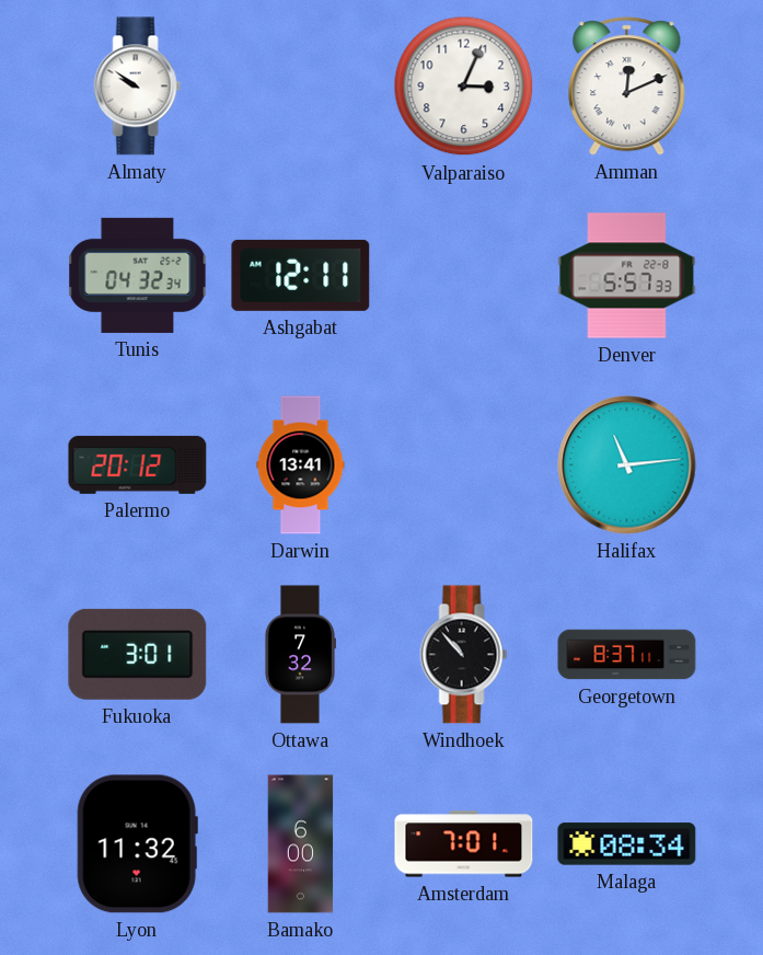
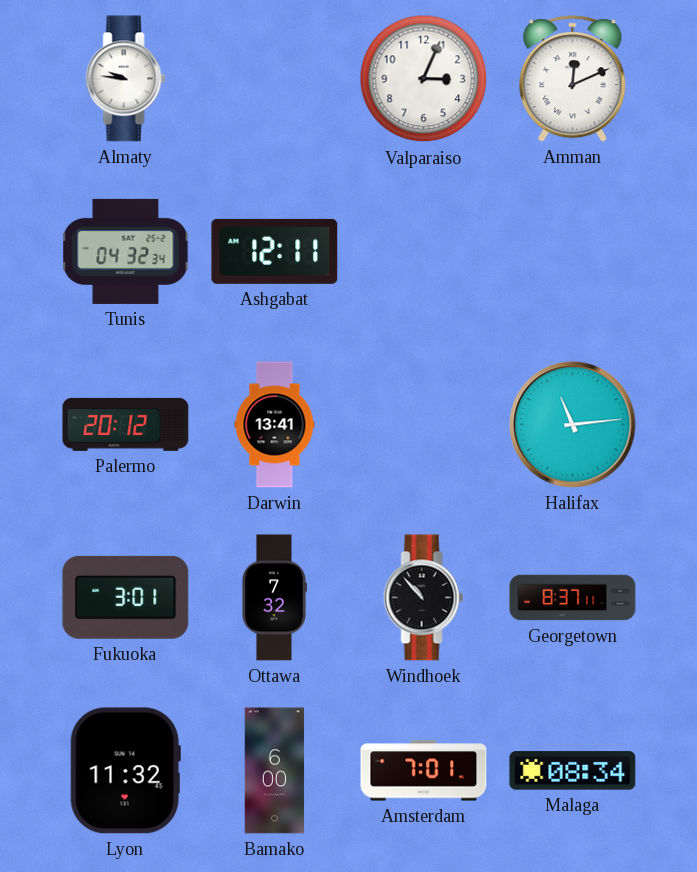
Almaty: 9:51 -> 9:46
Denver: 5:57 -> none
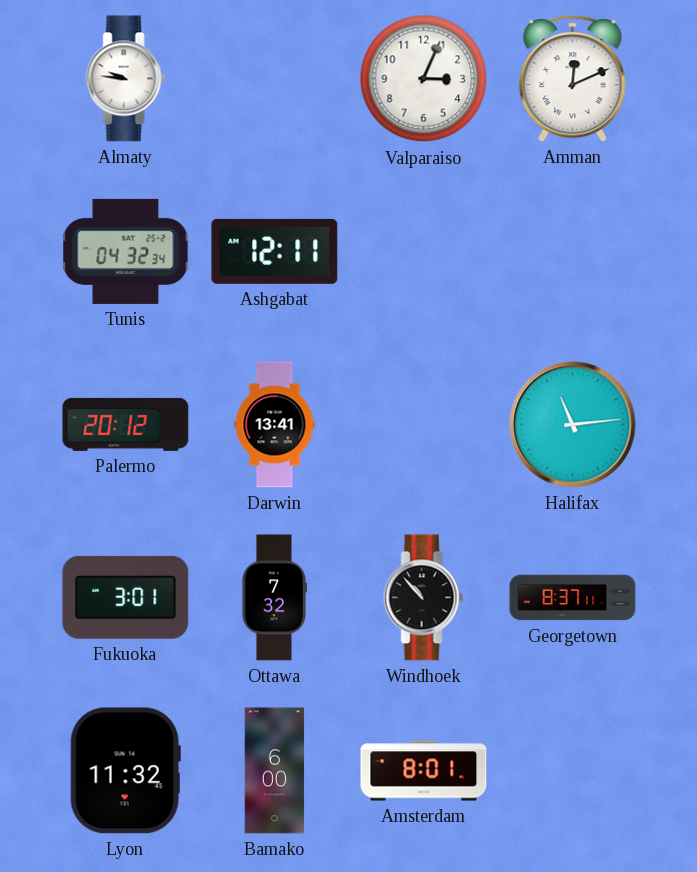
Amsterdam: 7:01 -> 8:01
Malaga: 08:34 -> none
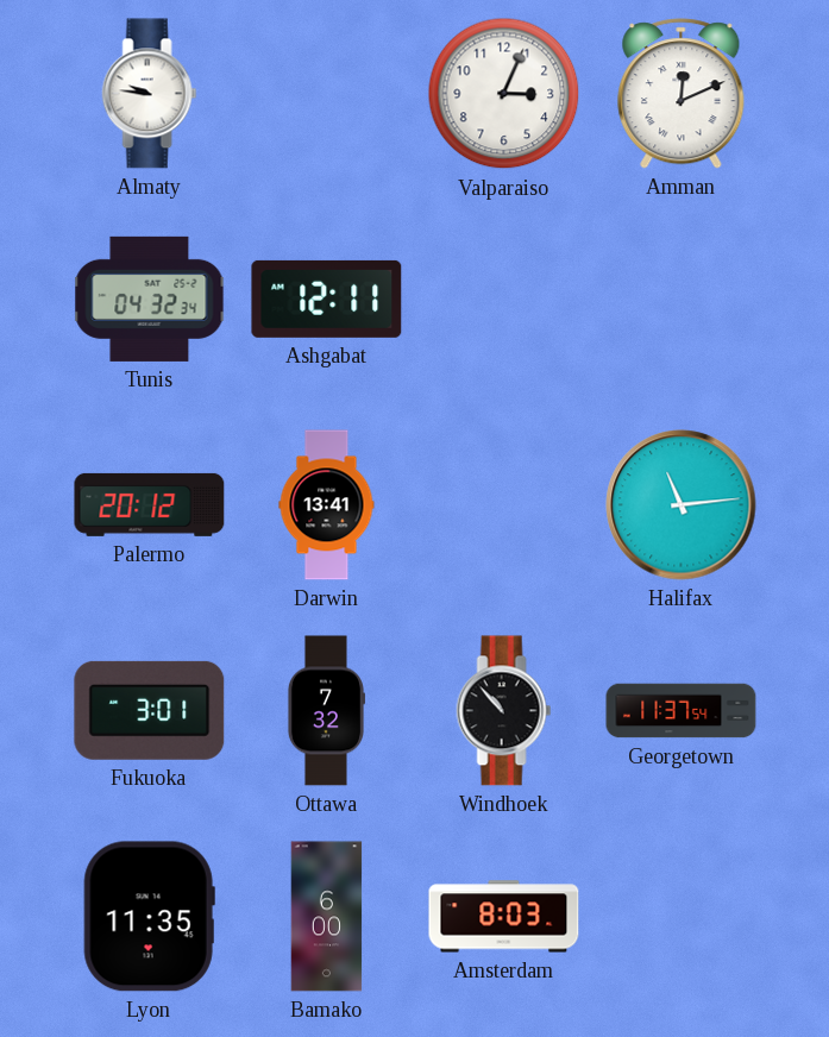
Georgetown: 8:37 -> 11:37
Lyon: 11:32 -> 11:35
Amsterdam: 8:01 -> 8:03
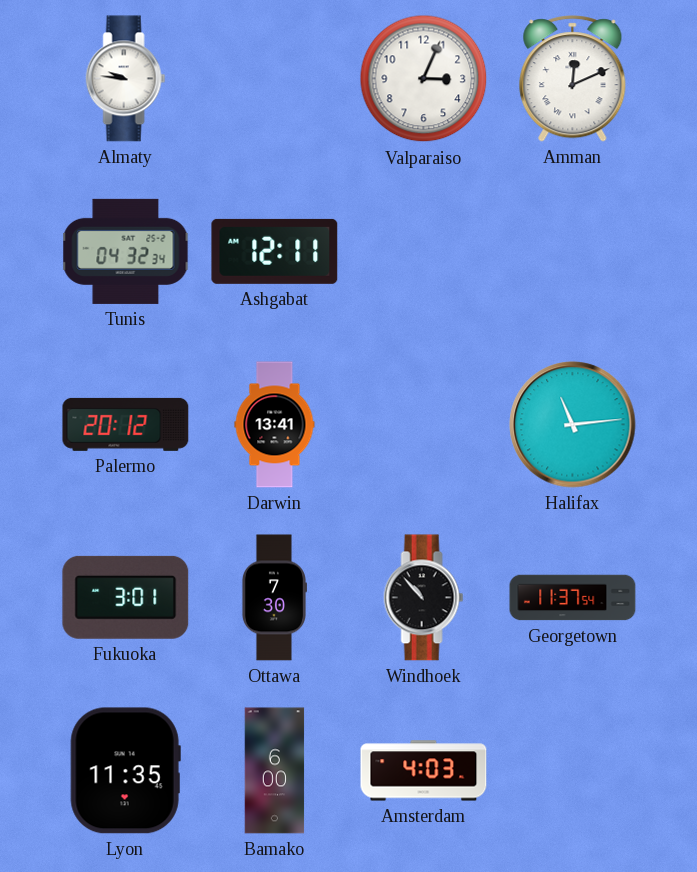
Ottawa: 7:32 -> 7:30
Amsterdam: 8:03 -> 4:03
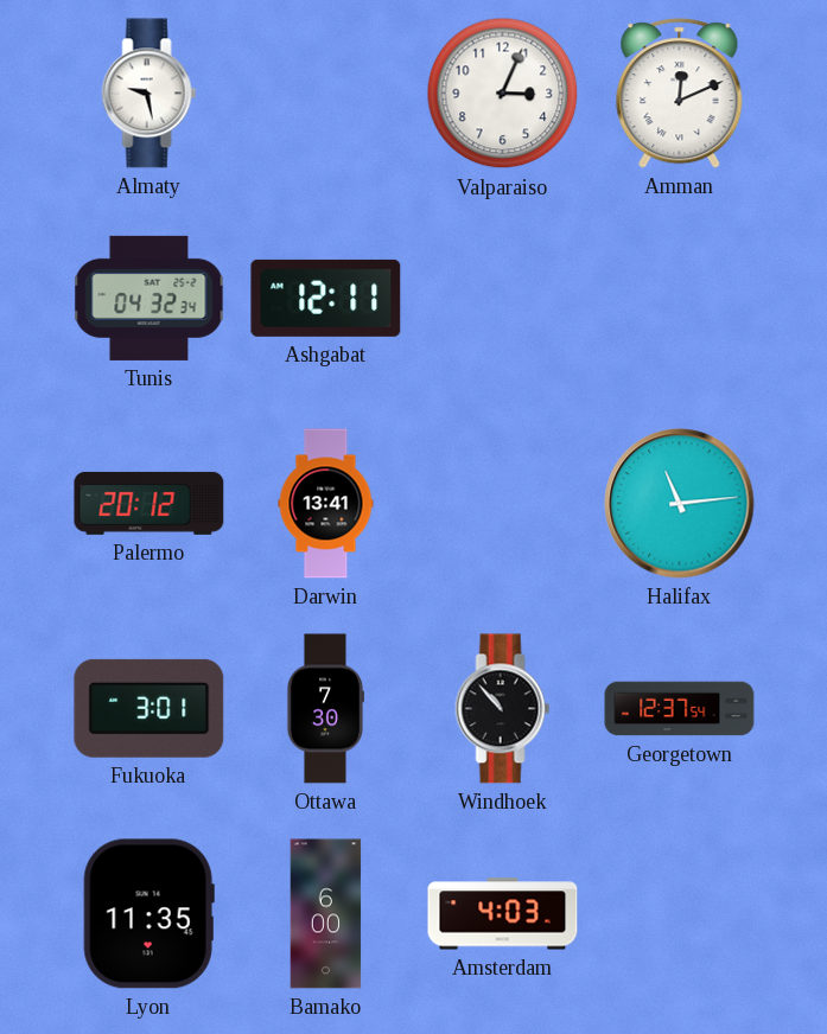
Almaty: 9:46 -> 9:28
Georgetown: 11:37 -> 12:37
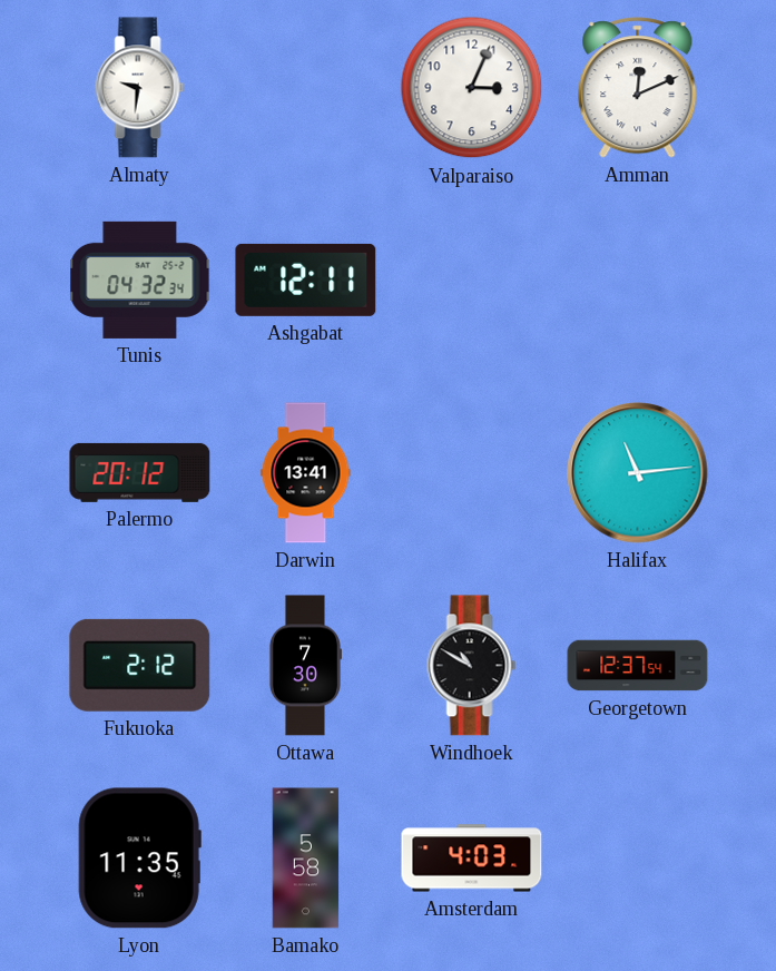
Almaty: 9:28 -> 9:31
Fukuoka: 3:01 -> 2:12
Windhoek: 10:53 -> 10:50
Bamako: 6:00 -> 5:58
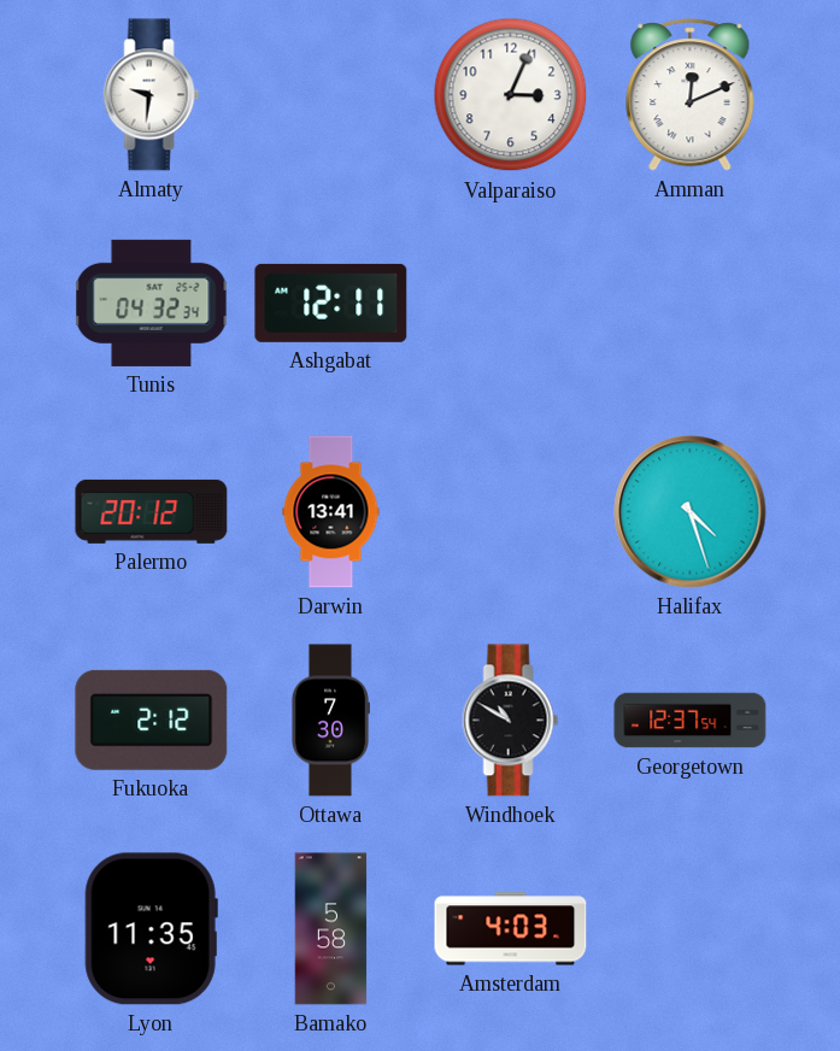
Halifax: 11:14 -> 4:27
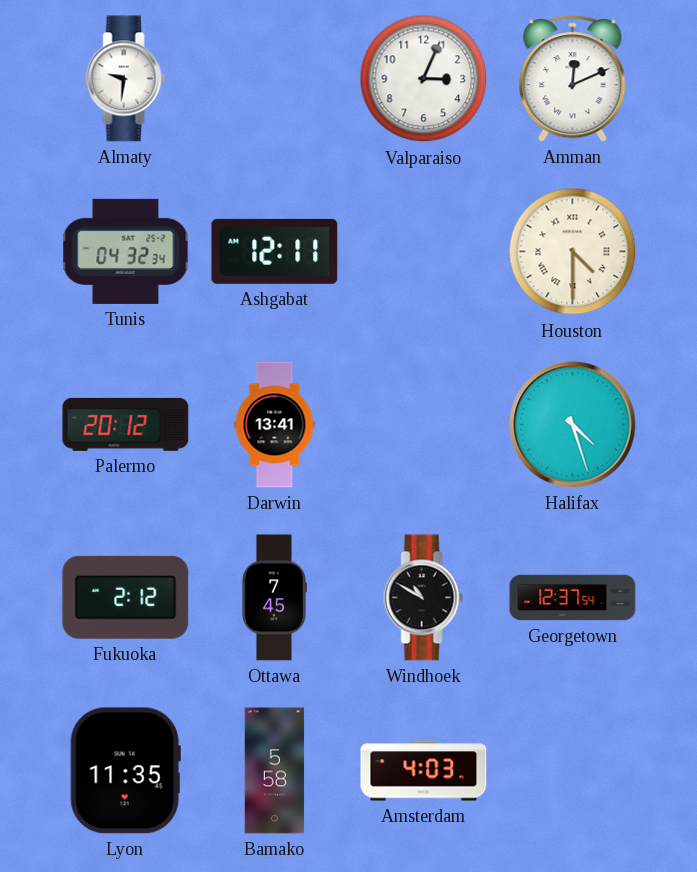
Houston: none -> 4:30
Ottawa: 7:30 -> 7:45
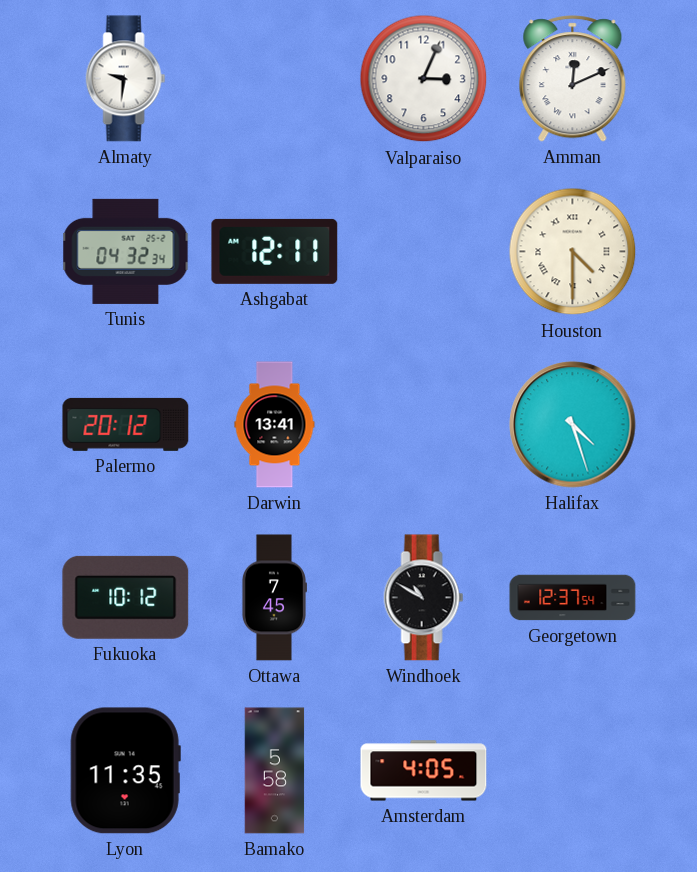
Fukuoka: 2:12 -> 10:12
Amsterdam: 4:03 -> 4:05
